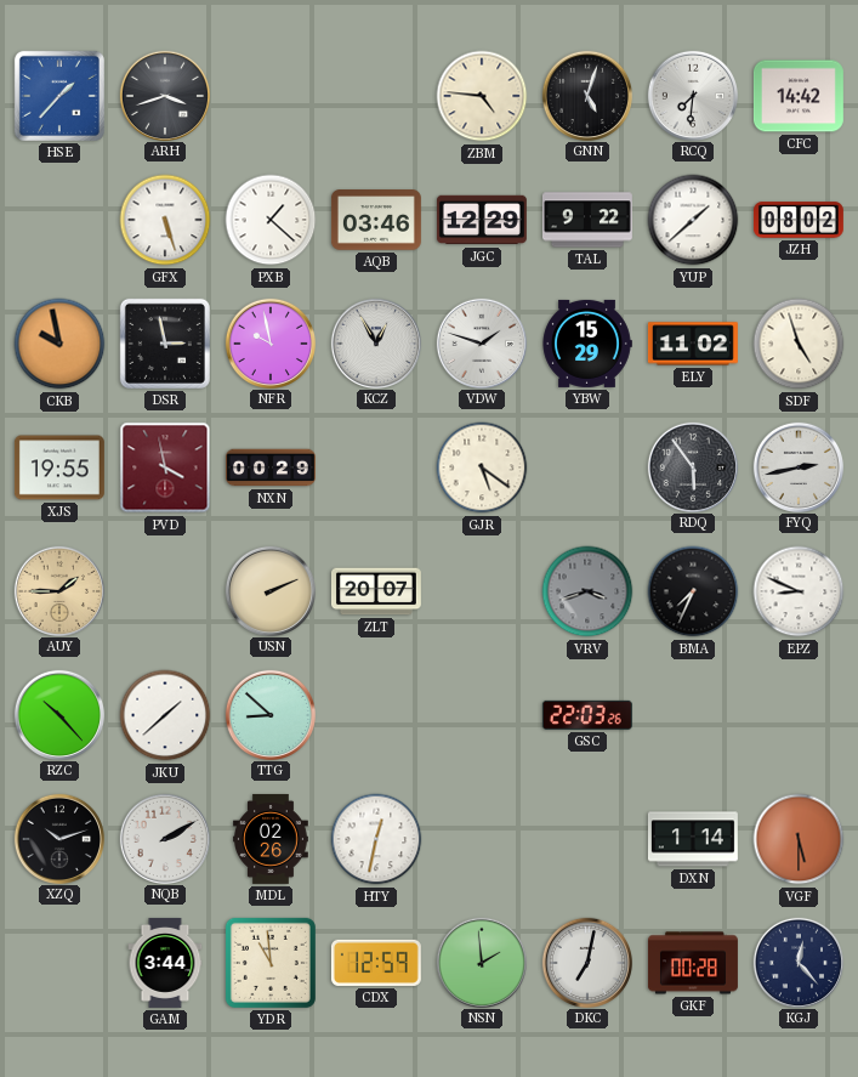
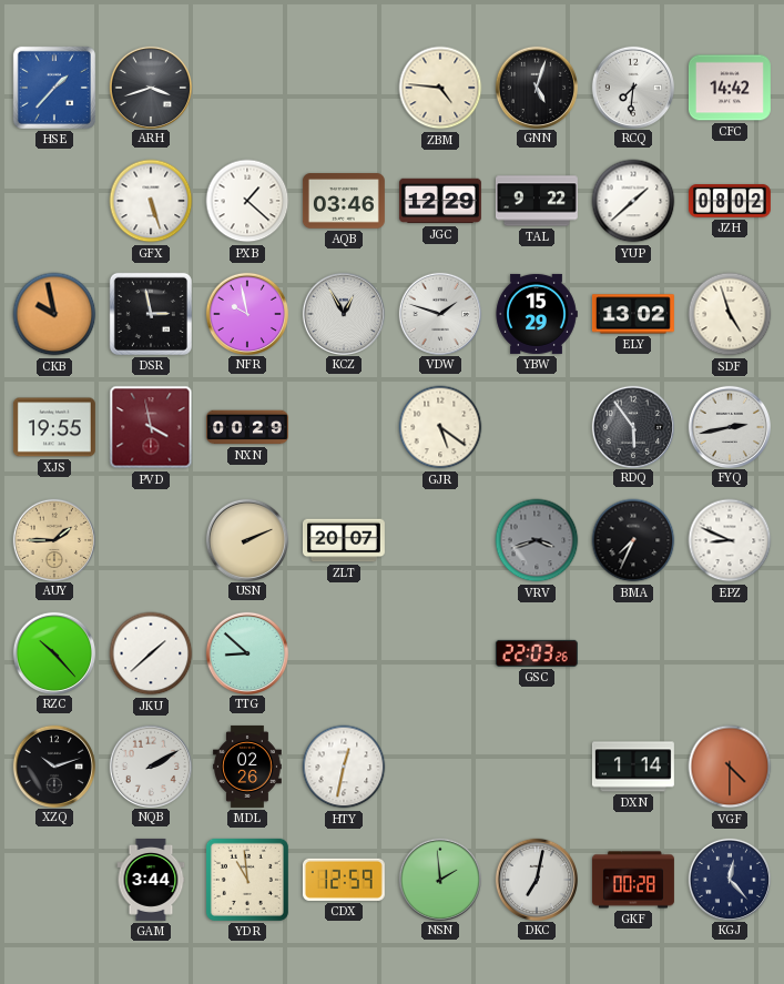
ELY: 11:02 -> 13:02
VGF: 5:30 -> 4:30
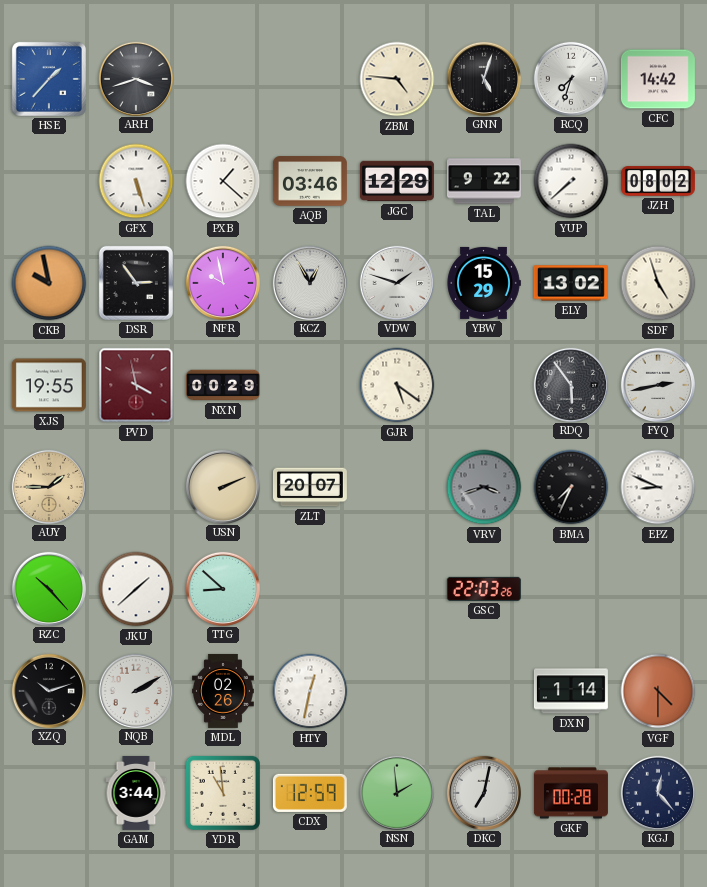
RCQ: 7:31 -> 7:33
YUP: 1:38 -> 7:38
DSR: 2:58 -> 2:54
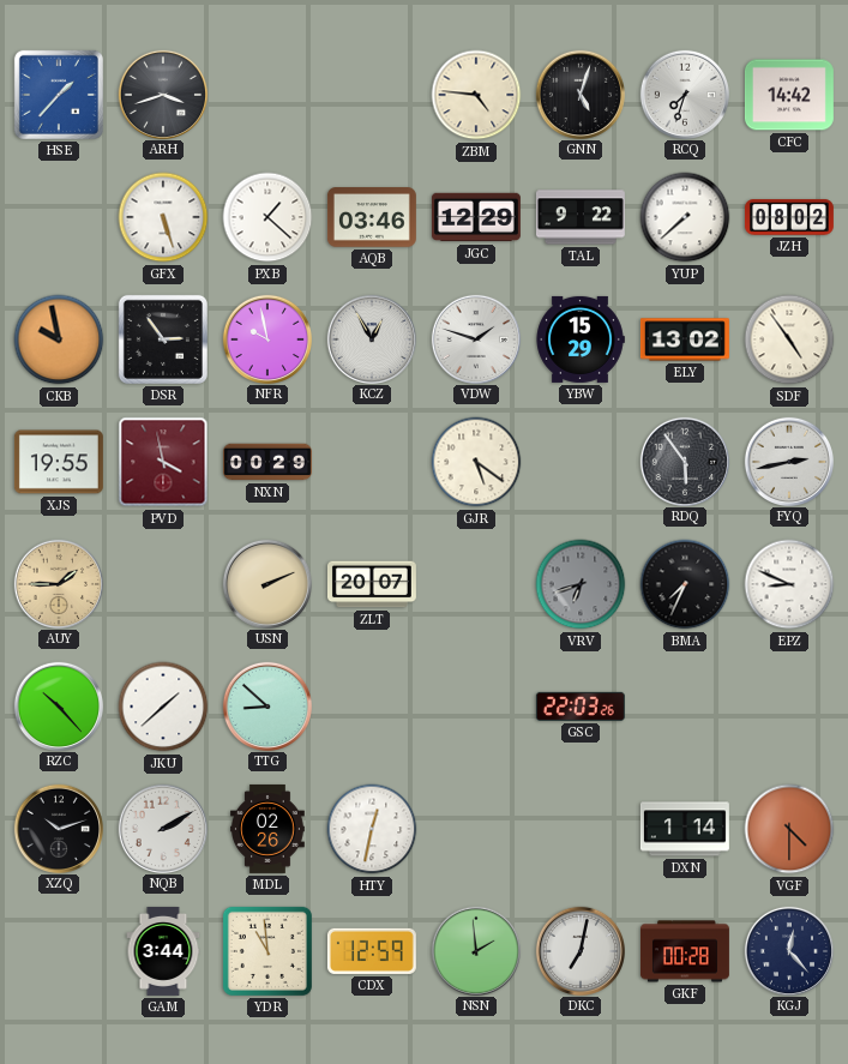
SDF: 4:57 -> 4:54
VRV: 3:42 -> 6:42
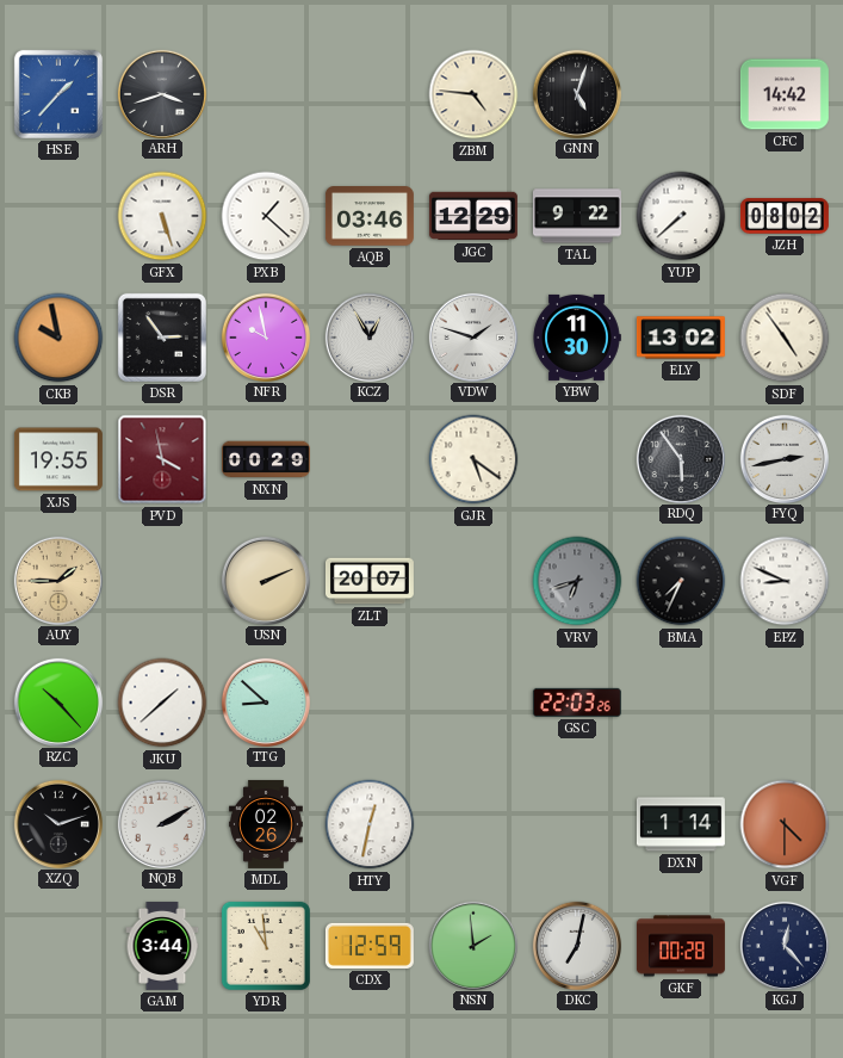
RCQ: 7:33 -> none
YBW: 15:29 -> 11:30
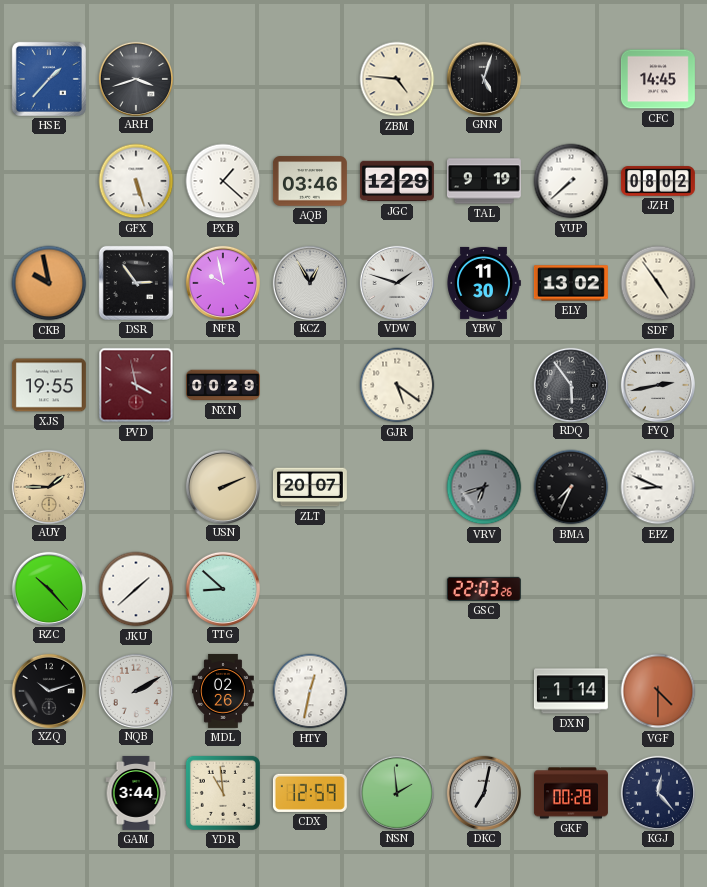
CFC: 14:42 -> 14:45
TAL: 9:22 -> 9:19
